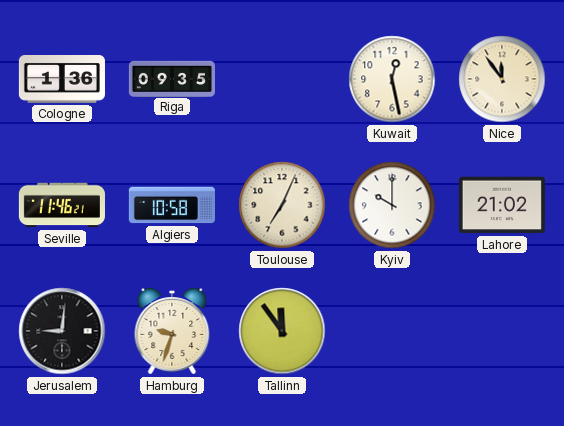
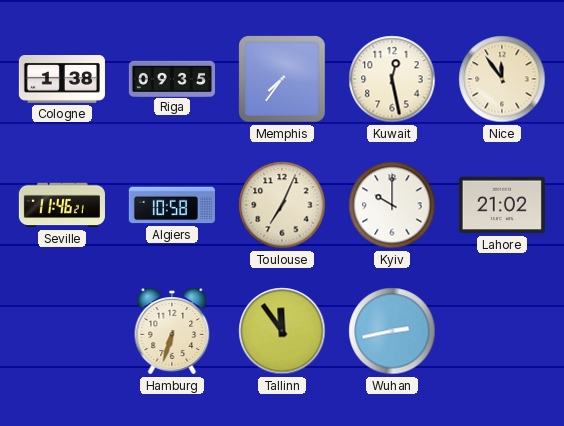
Cologne: 1:36 -> 1:38
Memphis: none -> 7:36
Jerusalem: 9:01 -> none
Hamburg: 9:33 -> 6:33
Wuhan: none -> 2:43
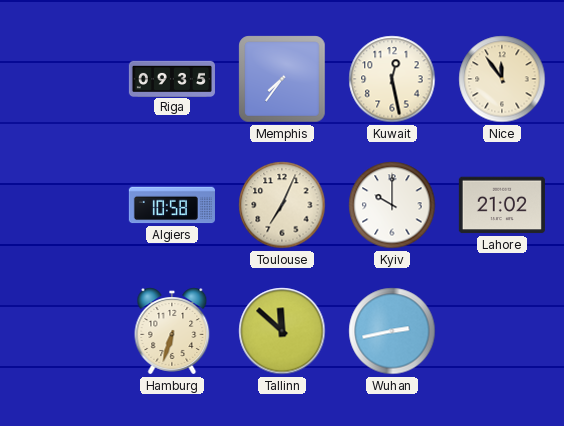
Cologne: 1:38 -> none
Seville: 11:46 -> none
Tallinn: 11:54 -> 11:52
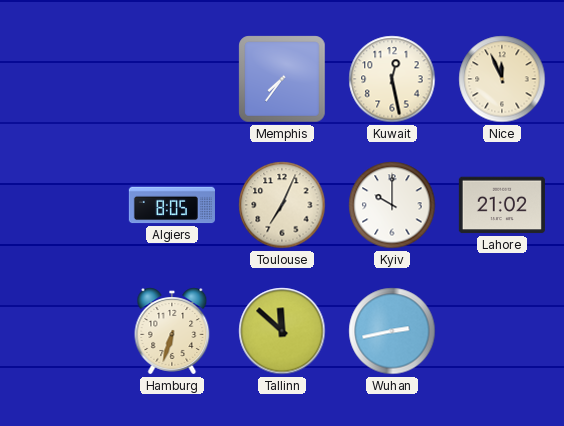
Riga: 09:35 -> none
Nice: 11:54 -> 11:56
Algiers: 10:58 -> 8:05
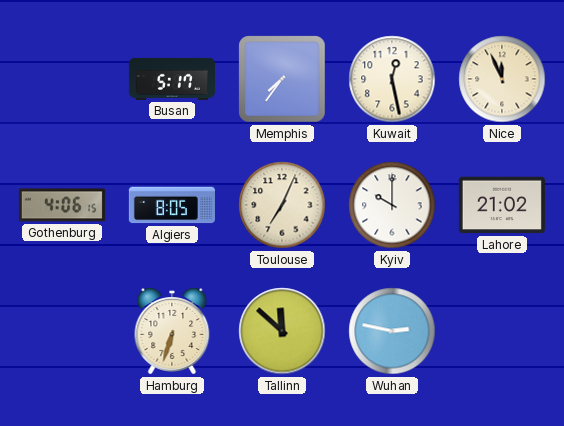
Busan: none -> 5:17
Gothenburg: none -> 4:06
Wuhan: 2:43 -> 2:47
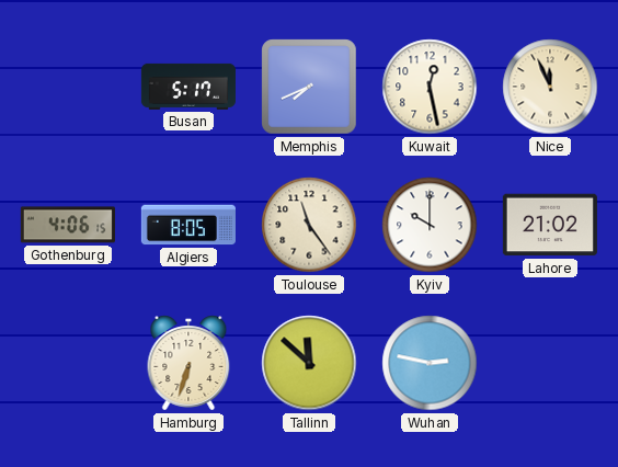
Memphis: 7:36 -> 7:41
Toulouse: 7:04 -> 11:24
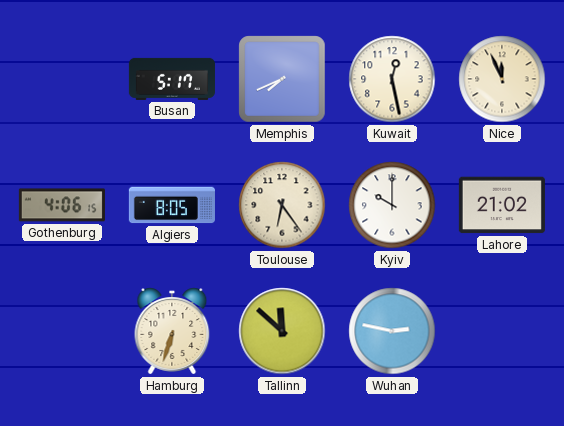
Toulouse: 11:24 -> 6:24
